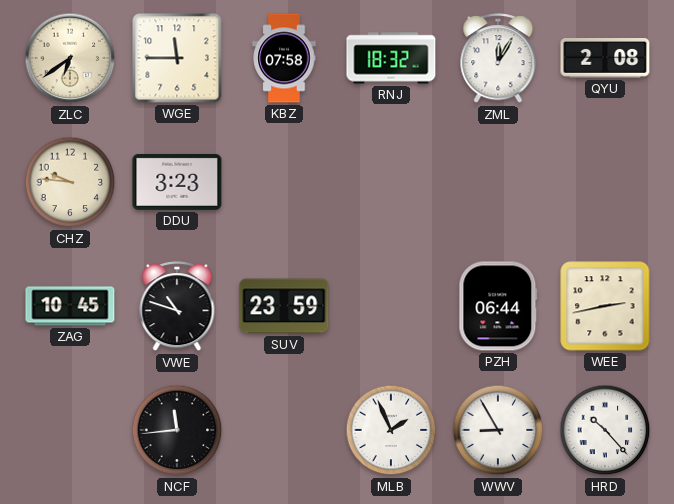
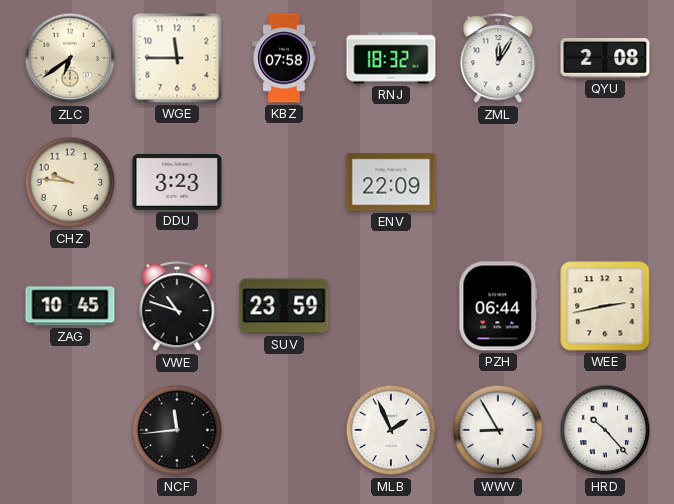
ENV: none -> 22:09
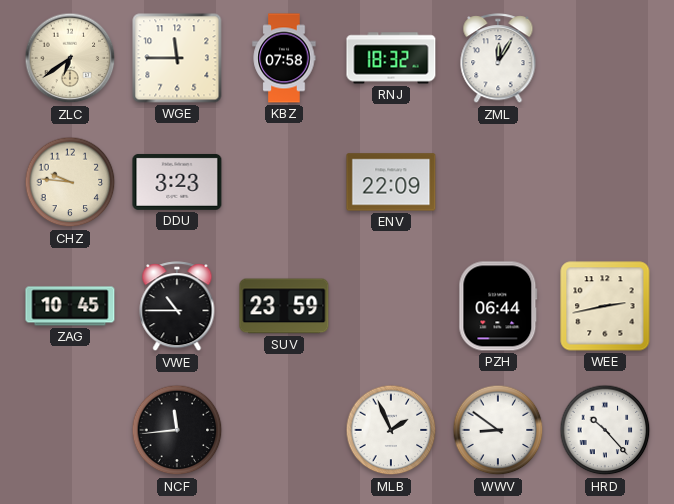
QYU: 2:08 -> none
VWE: 10:48 -> 10:45
WWV: 8:55 -> 8:51
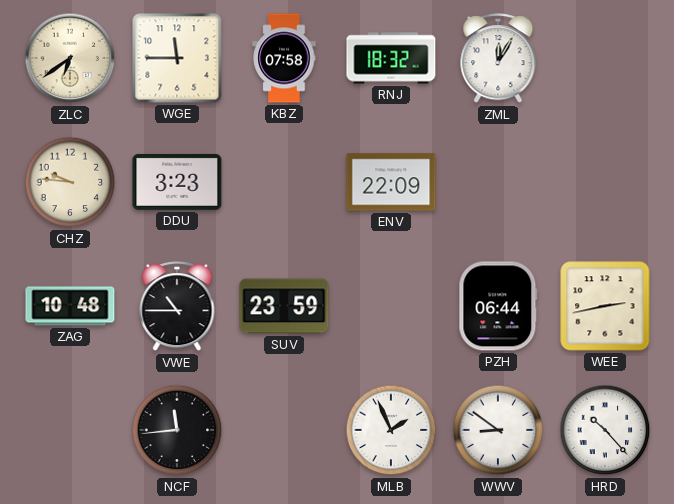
ZAG: 10:45 -> 10:48
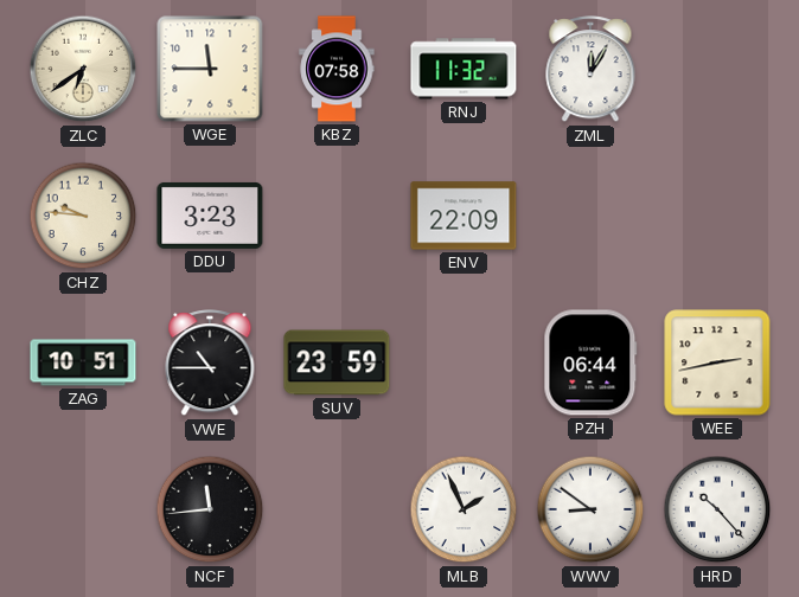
RNJ: 18:32 -> 11:32
ZAG: 10:48 -> 10:51
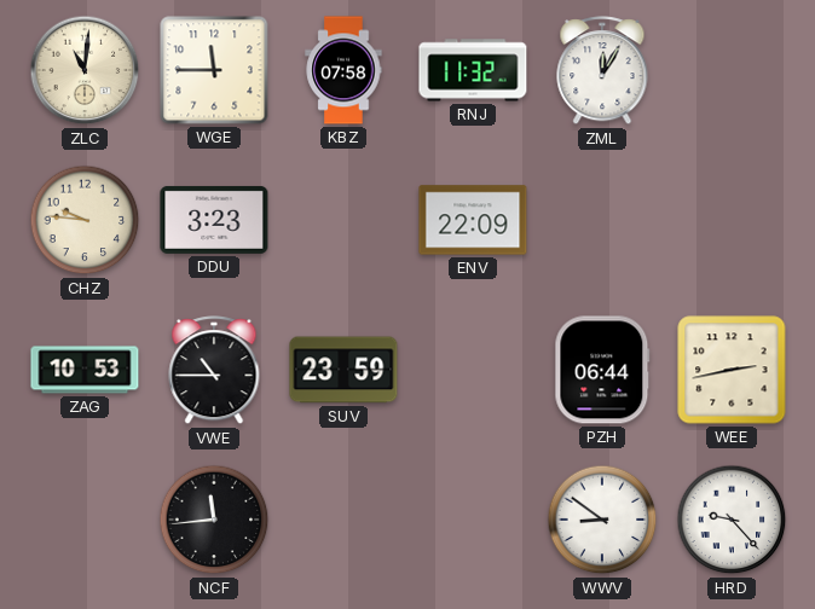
ZLC: 6:39 -> 11:01
ZAG: 10:51 -> 10:53
MLB: 1:56 -> none
HRD: 10:23 -> 9:23
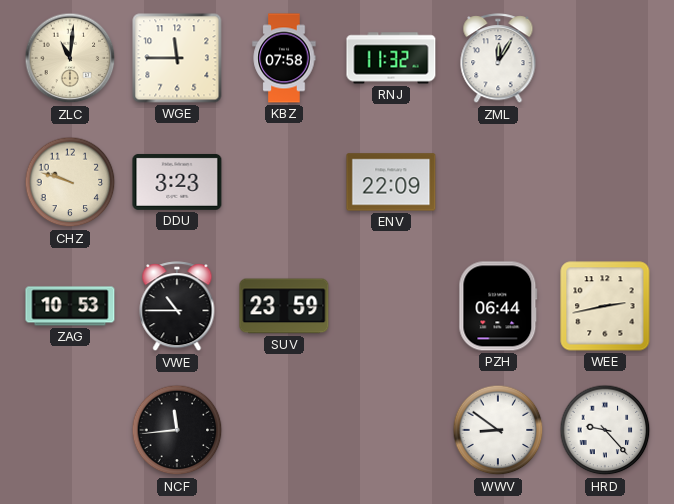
CHZ: 9:46 -> 9:48
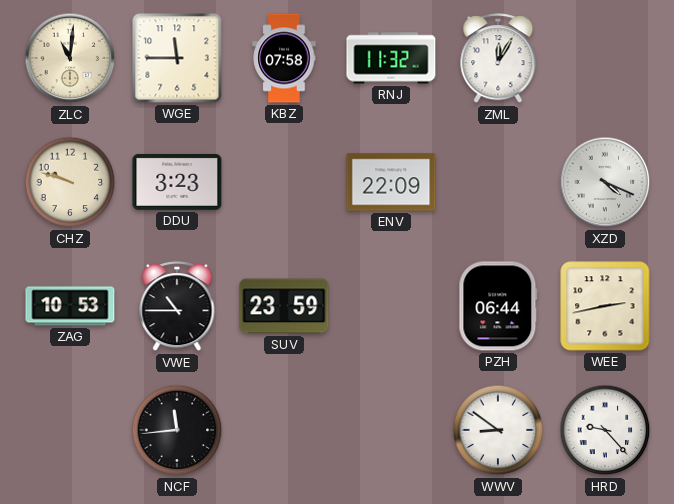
XZD: none -> 4:19
